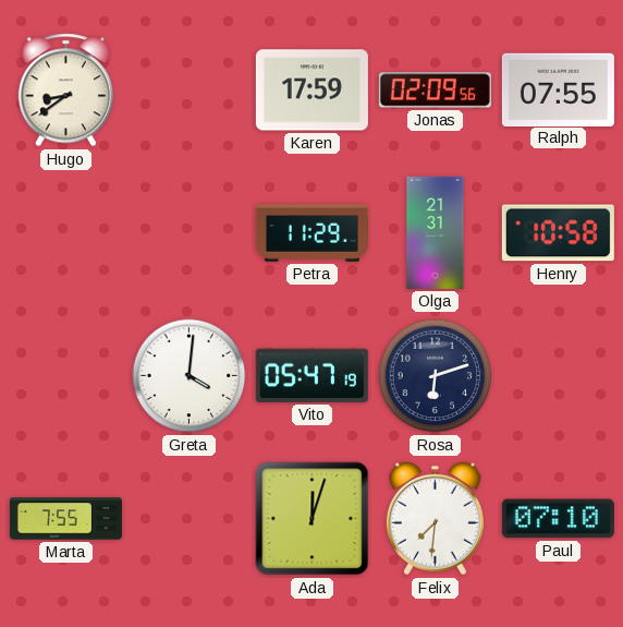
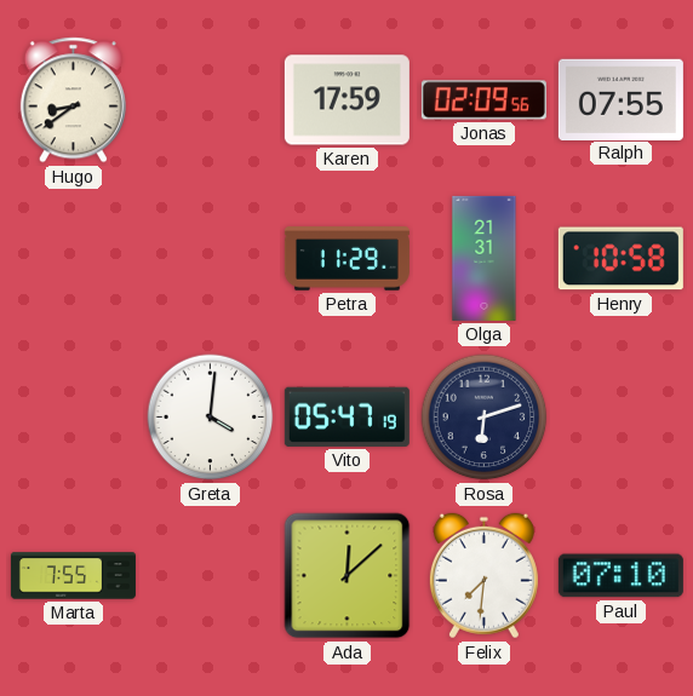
Ada: 12:03 -> 12:08
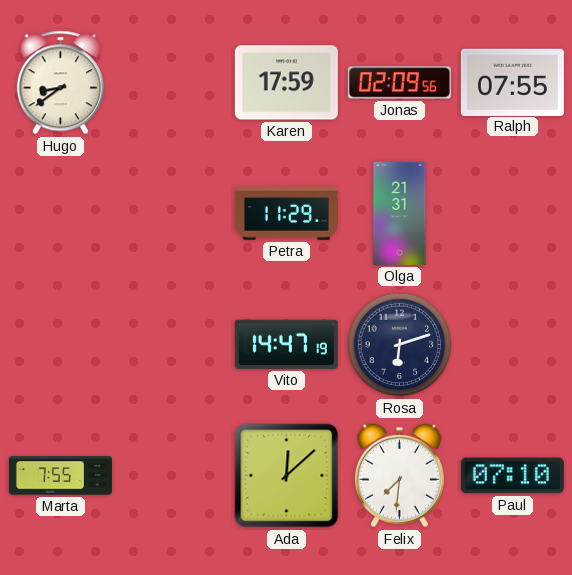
Henry: 10:58 -> none
Greta: 4:01 -> none
Vito: 05:47 -> 14:47
